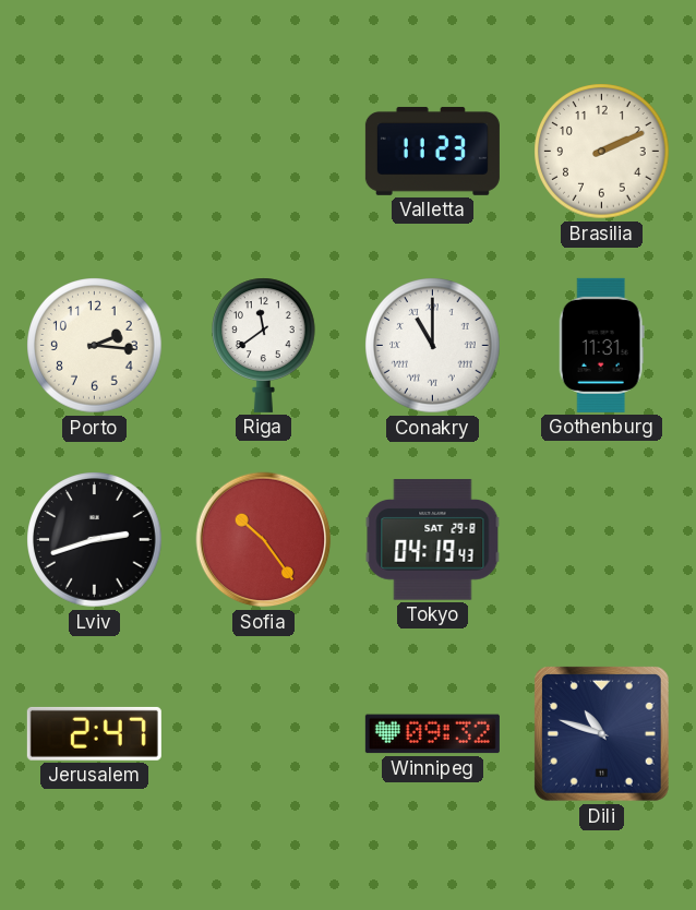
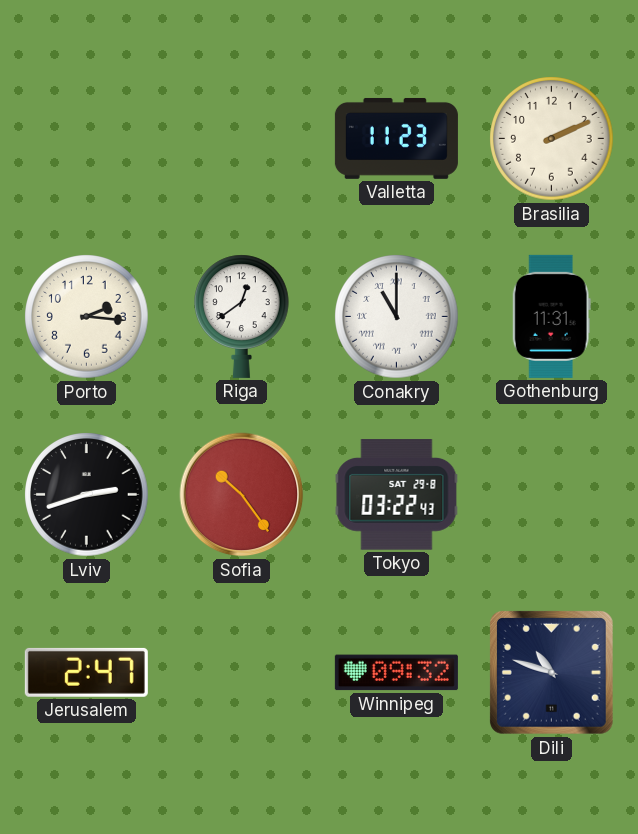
Riga: 11:39 -> 12:39
Tokyo: 04:19 -> 03:22
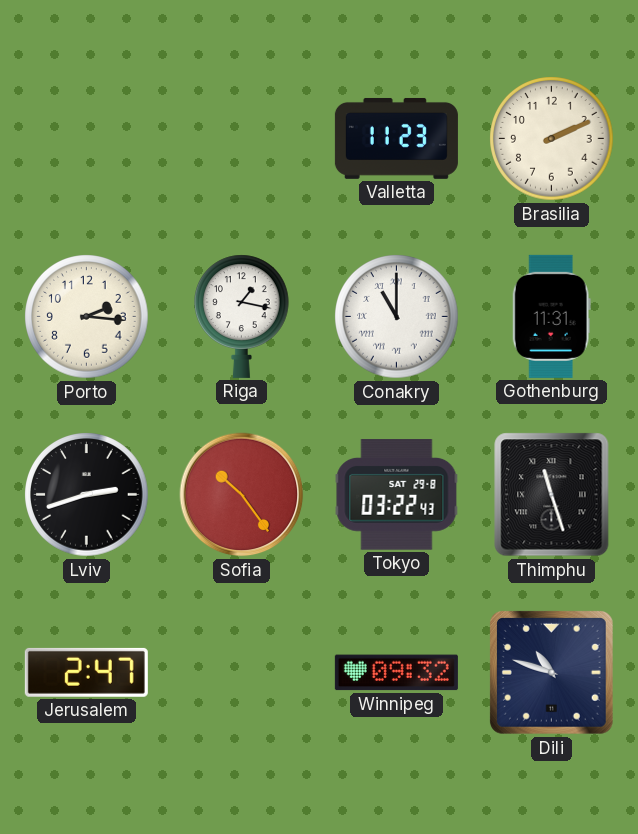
Riga: 12:39 -> 1:17
Thimphu: none -> 11:27
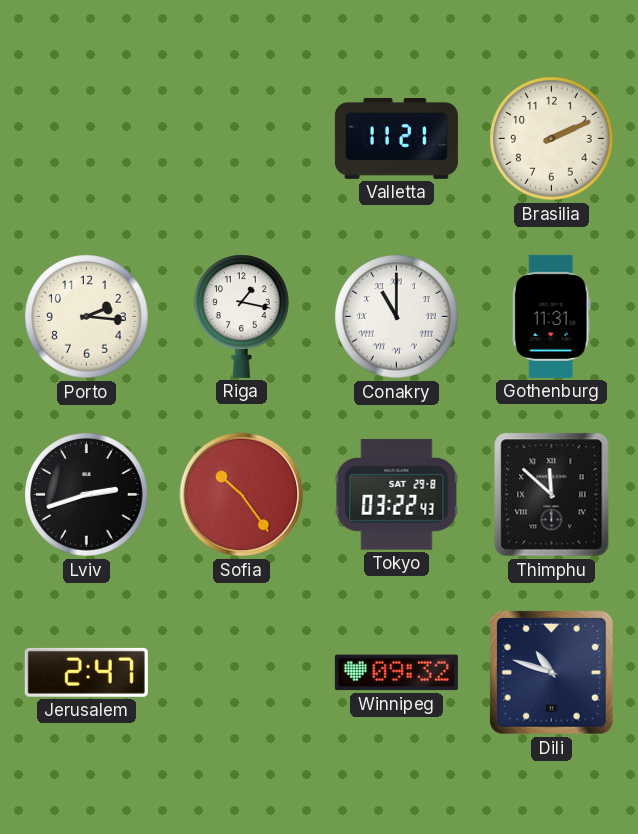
Valletta: 11:23 -> 11:21
Thimphu: 11:27 -> 11:52
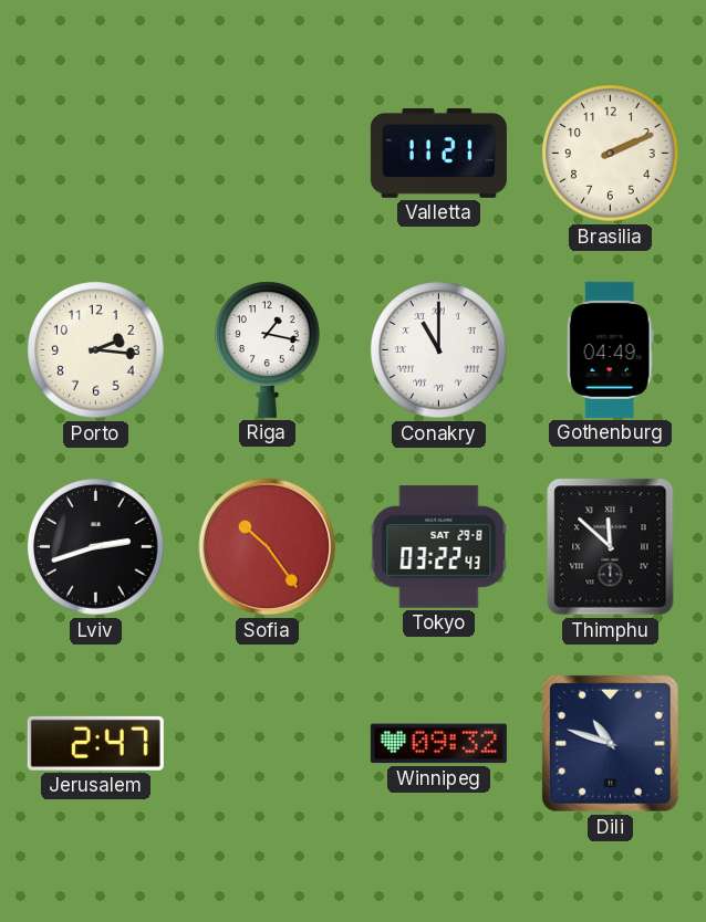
Gothenburg: 11:31 -> 04:49
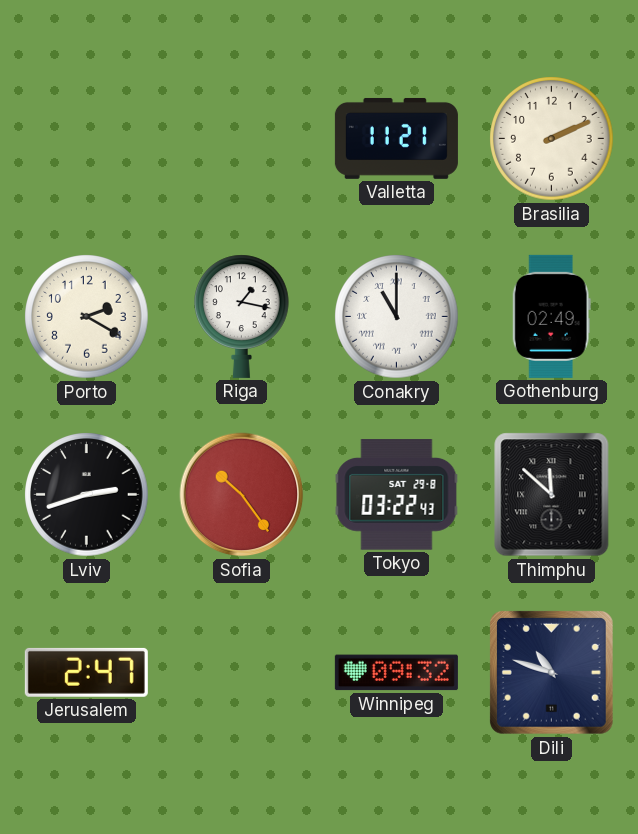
Porto: 2:16 -> 2:20
Gothenburg: 04:49 -> 02:49
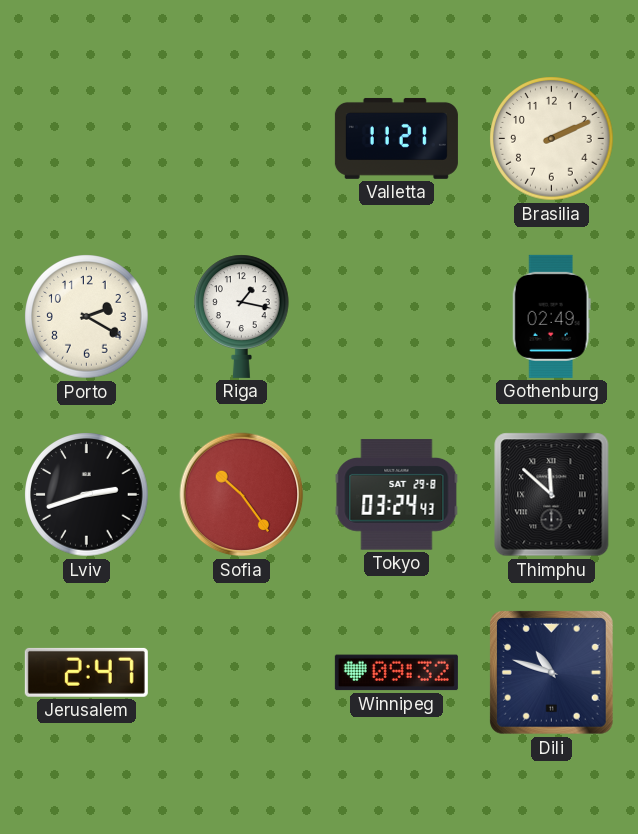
Conakry: 11:00 -> none
Tokyo: 03:22 -> 03:24
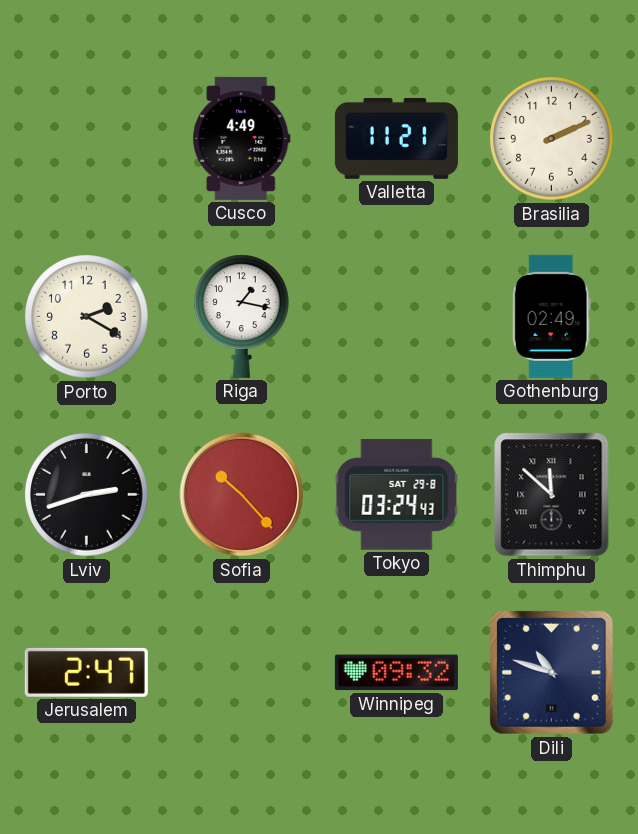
Cusco: none -> 4:49
Sofia: 10:24 -> 10:23
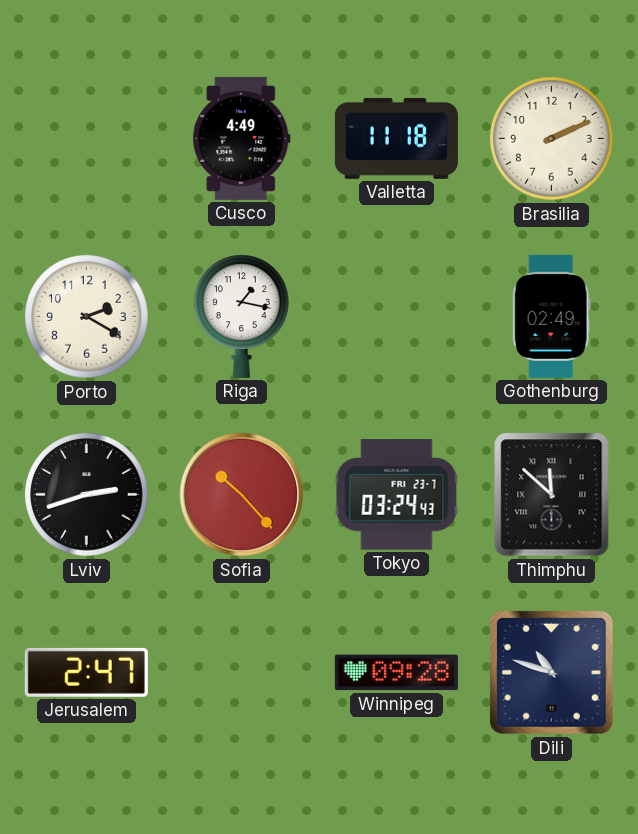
Valletta: 11:21 -> 11:18
Tokyo date: SAT 29-8 -> FRI 23-7
Winnipeg: 09:32 -> 09:28
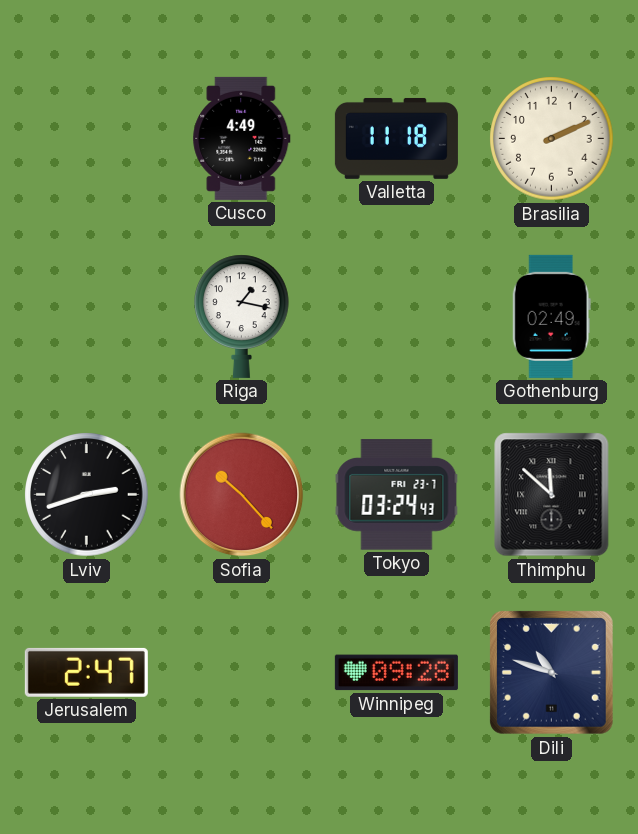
Porto: 2:20 -> none
